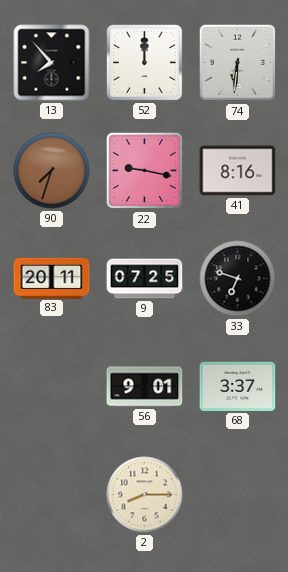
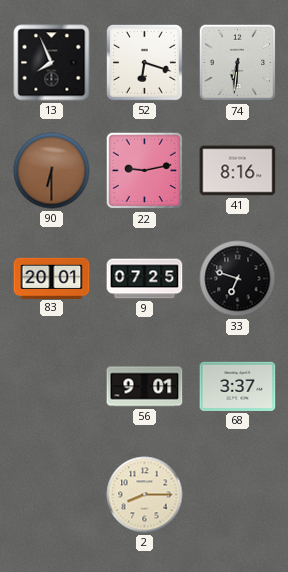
13: 7:53 -> 7:56
52: 12:00 -> 6:18
90: 7:33 -> 6:30
22: 9:17 -> 9:13
83: 20:11 -> 20:01
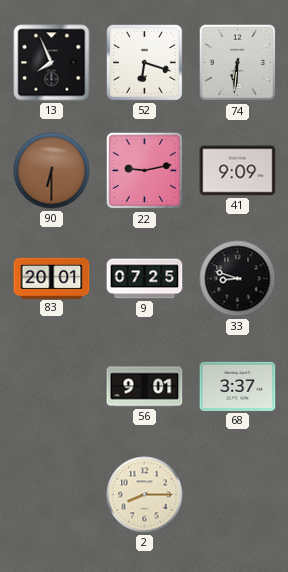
41: 8:16 -> 9:09
33: 6:48 -> 8:48
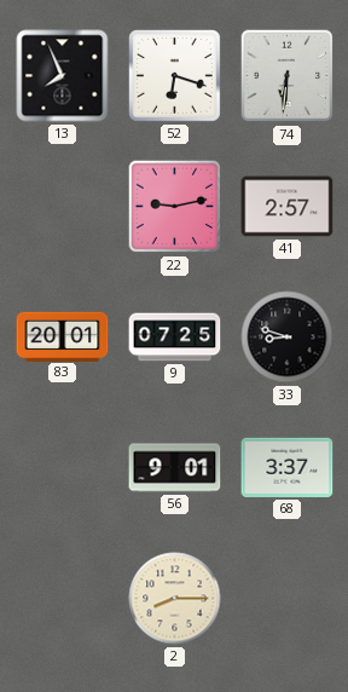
90: 6:30 -> none
41: 9:09 -> 2:57
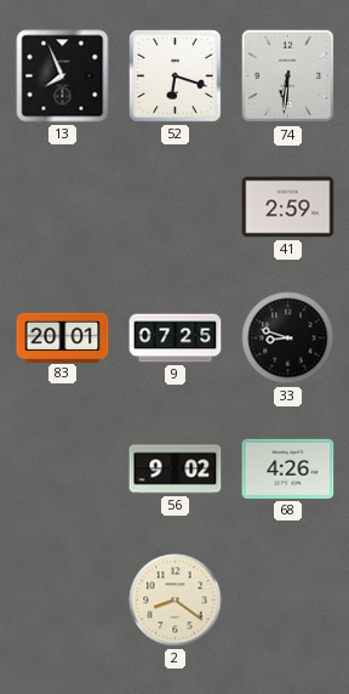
22: 9:13 -> none
41: 2:57 -> 2:59
56: 9:01 -> 9:02
68: 3:37 -> 4:26
2: 8:15 -> 8:21
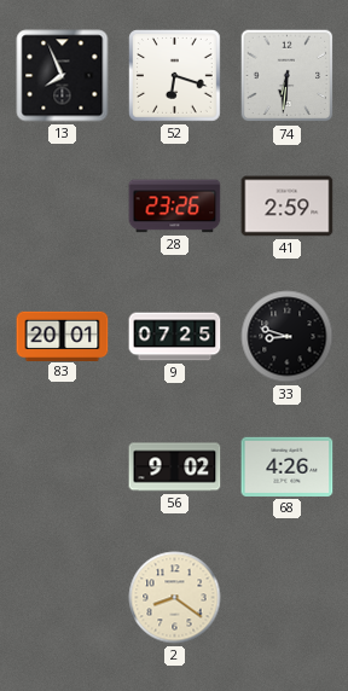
28: none -> 23:26
